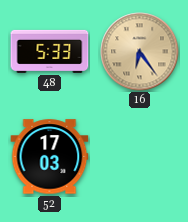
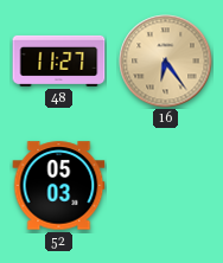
48: 5:33 -> 11:27
52: 17:03 -> 05:03
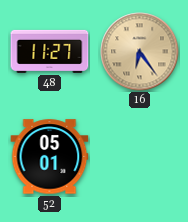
52: 05:03 -> 05:01
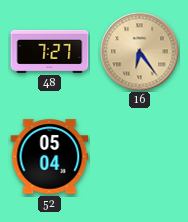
48: 11:27 -> 7:27
52: 05:01 -> 05:04
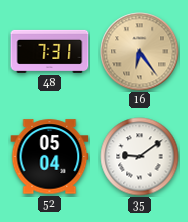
48: 7:27 -> 7:31
35: none -> 9:09
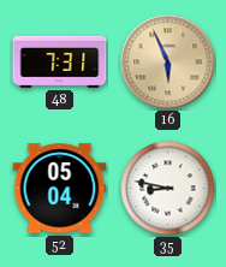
16: 6:24 -> 5:56
35: 9:09 -> 8:47
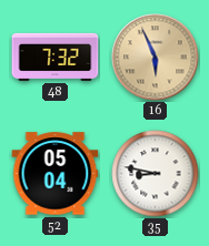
48: 7:31 -> 7:32
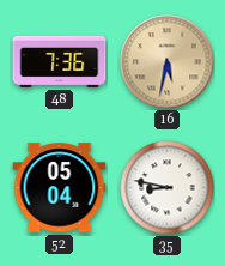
48: 7:32 -> 7:36
16: 5:56 -> 5:32
